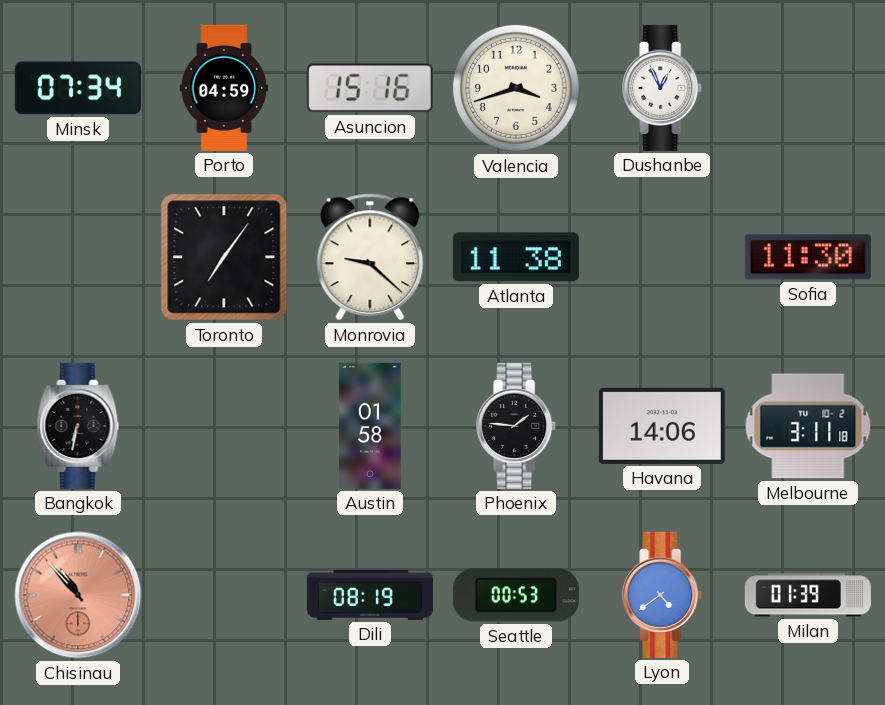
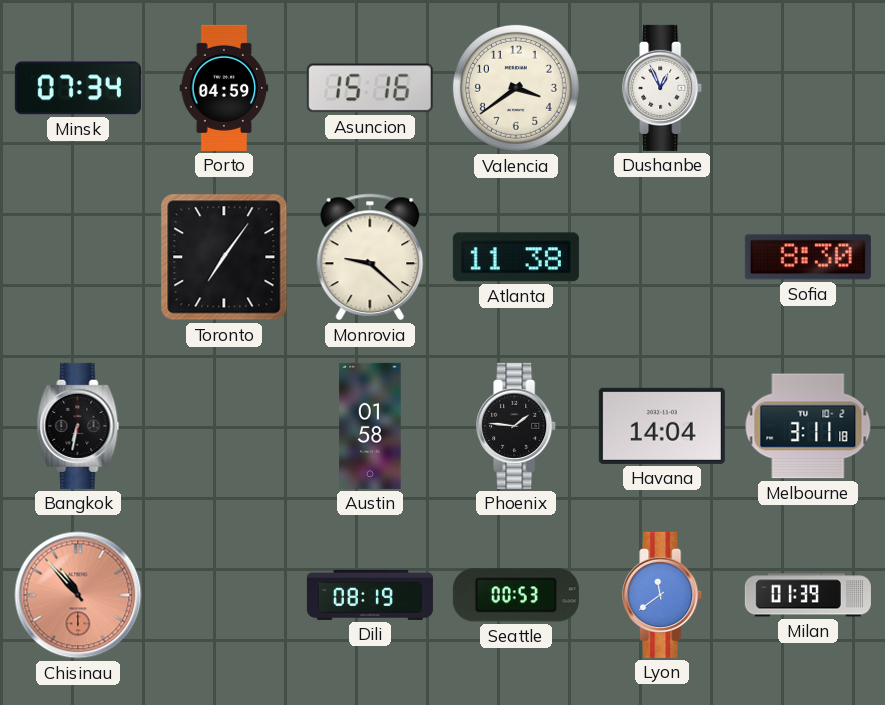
Valencia: 3:42 -> 3:39
Sofia: 11:30 -> 8:30
Havana: 14:06 -> 14:04
Lyon: 4:39 -> 11:39
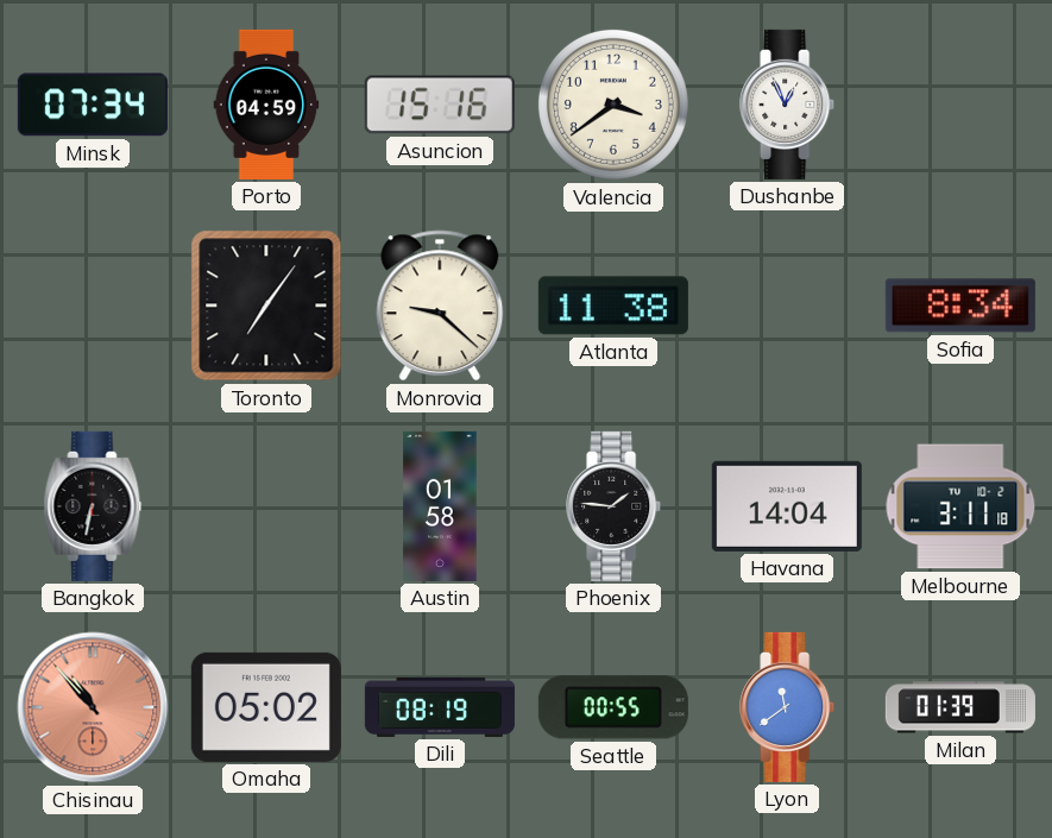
Sofia: 8:30 -> 8:34
Omaha: none -> 05:02
Seattle: 00:53 -> 00:55
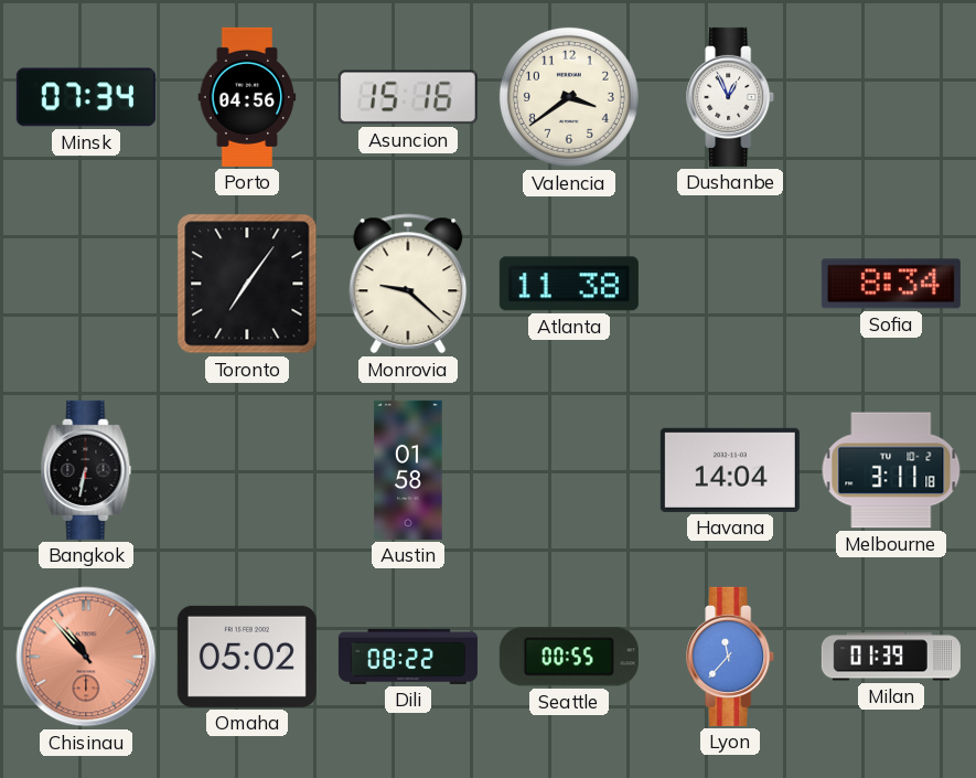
Porto: 04:59 -> 04:56
Phoenix: 1:46 -> none
Dili: 08:19 -> 08:22
Lyon: 11:39 -> 11:37
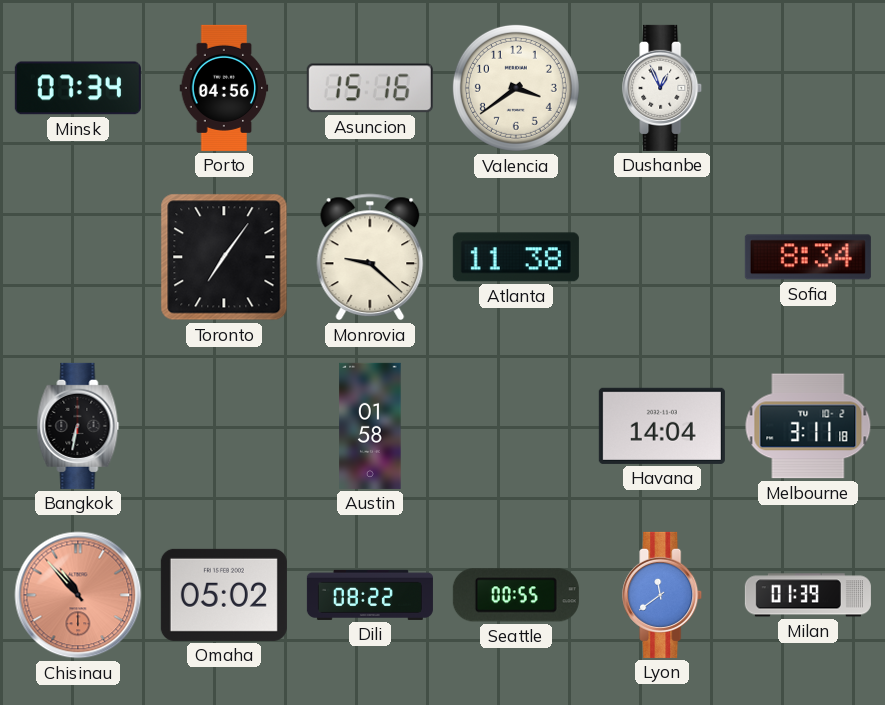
Lyon: 11:37 -> 11:39
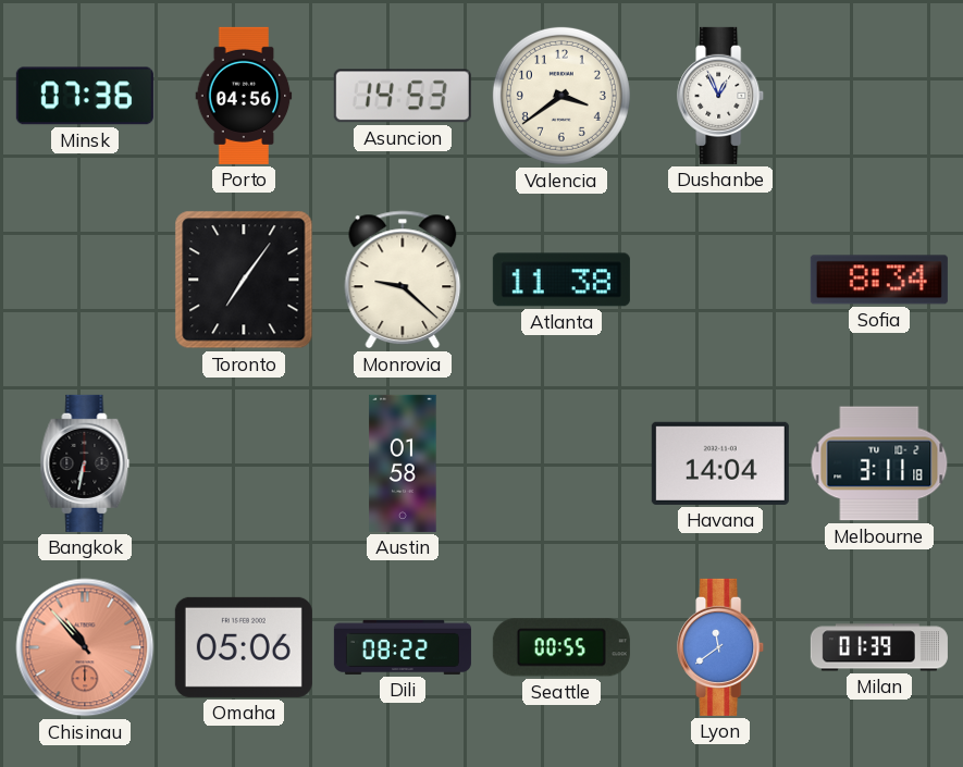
Minsk: 07:34 -> 07:36
Asuncion: 15:16 -> 14:53
Omaha: 05:02 -> 05:06
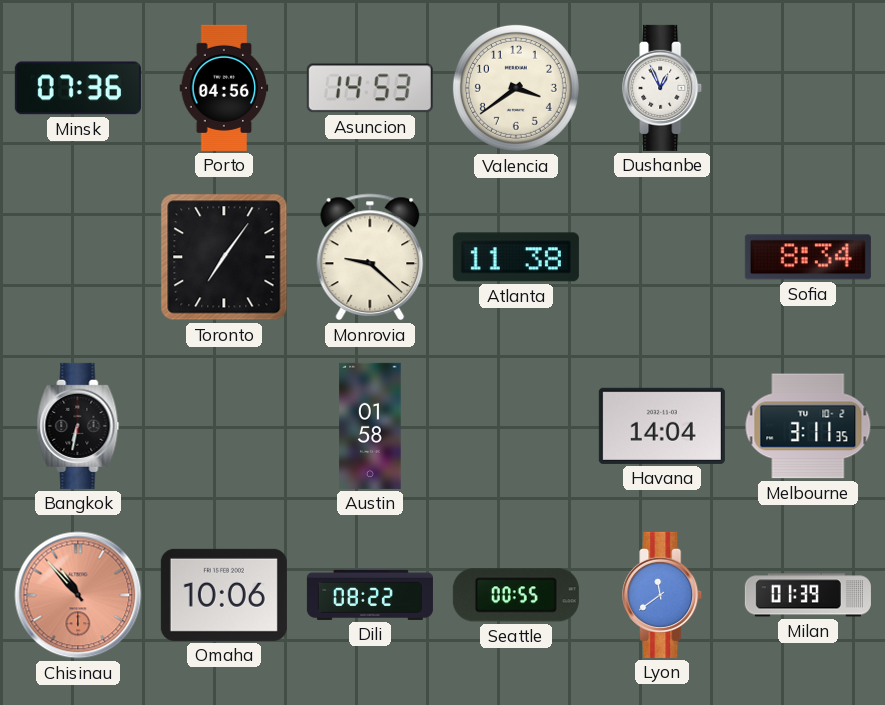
Melbourne: 3:11:18 -> 3:11:35
Omaha: 05:06 -> 10:06
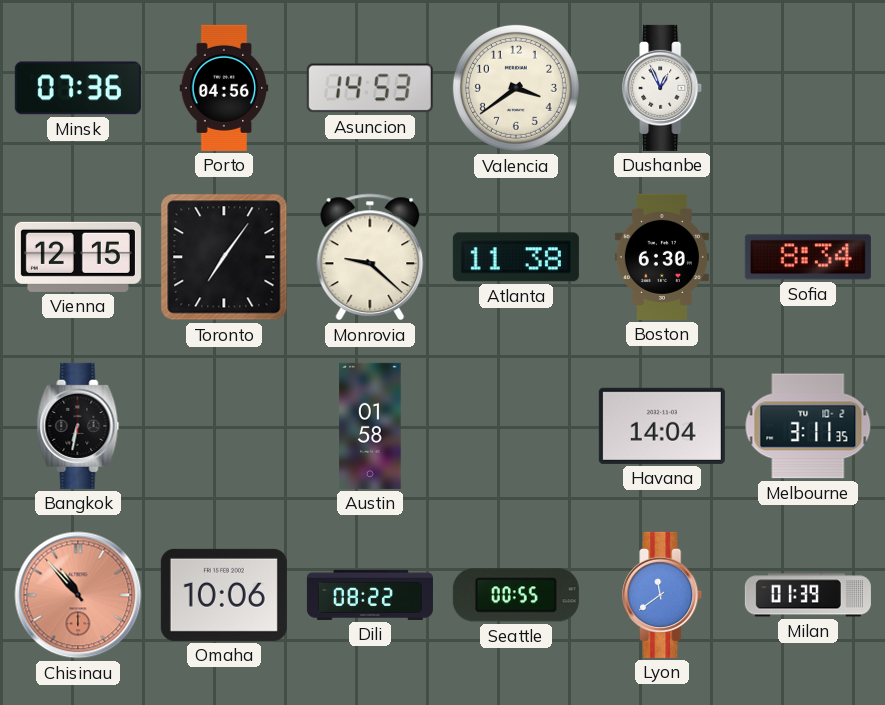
Vienna: none -> 12:15
Boston: none -> 6:30
